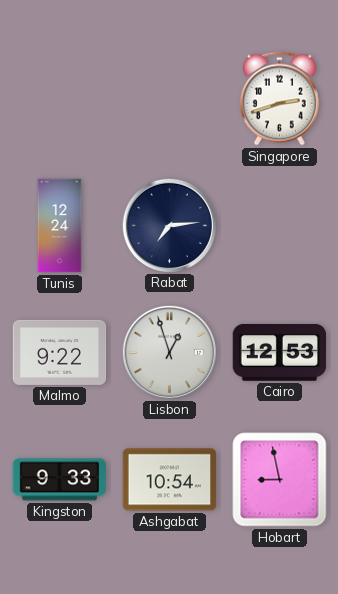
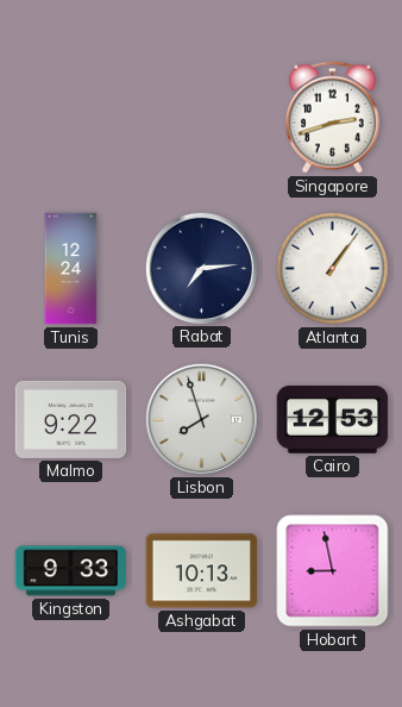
Atlanta: none -> 1:06
Lisbon: 12:57 -> 7:57
Ashgabat: 10:54 -> 10:13
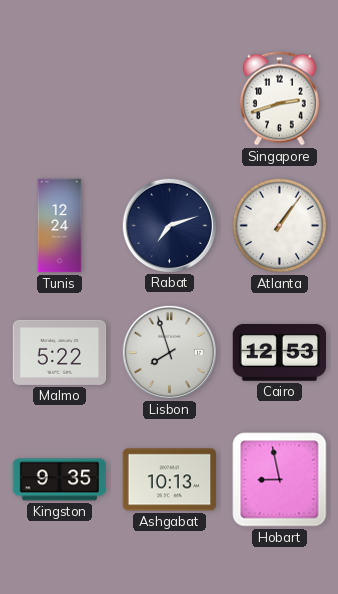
Rabat: 7:14 -> 7:12
Malmo: 9:22 -> 5:22
Kingston: 9:33 -> 9:35
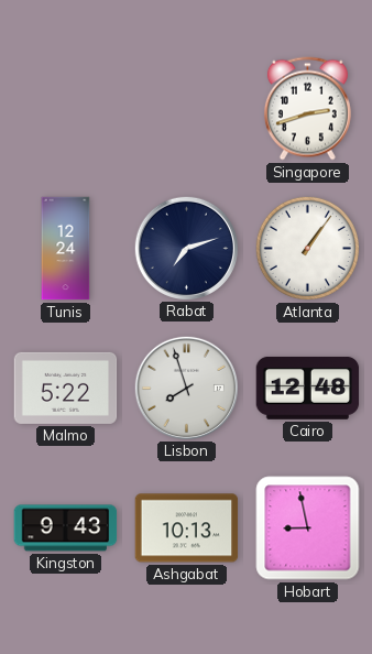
Cairo: 12:53 -> 12:48
Kingston: 9:35 -> 9:43
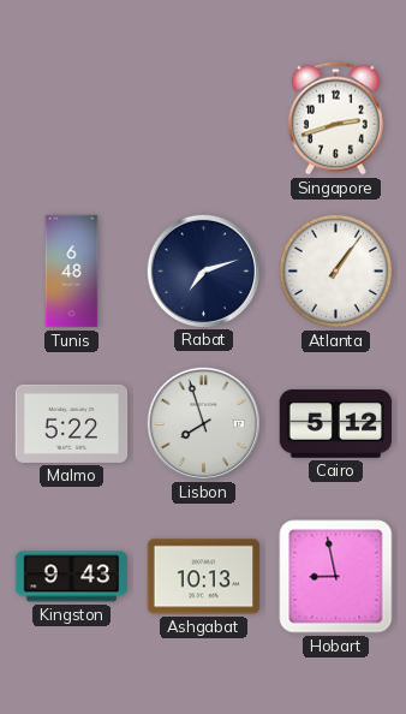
Tunis: 12:24 -> 6:48
Cairo: 12:48 -> 5:12
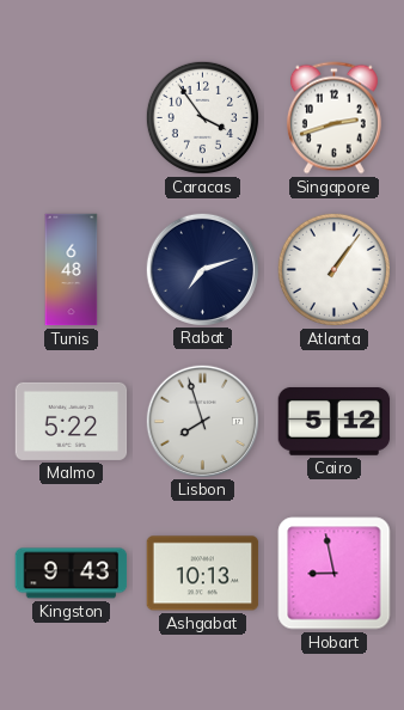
Caracas: none -> 3:54
